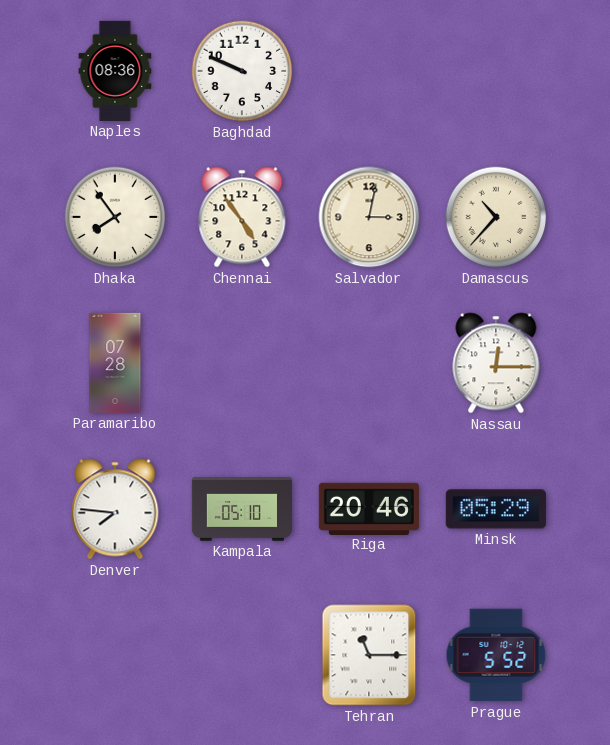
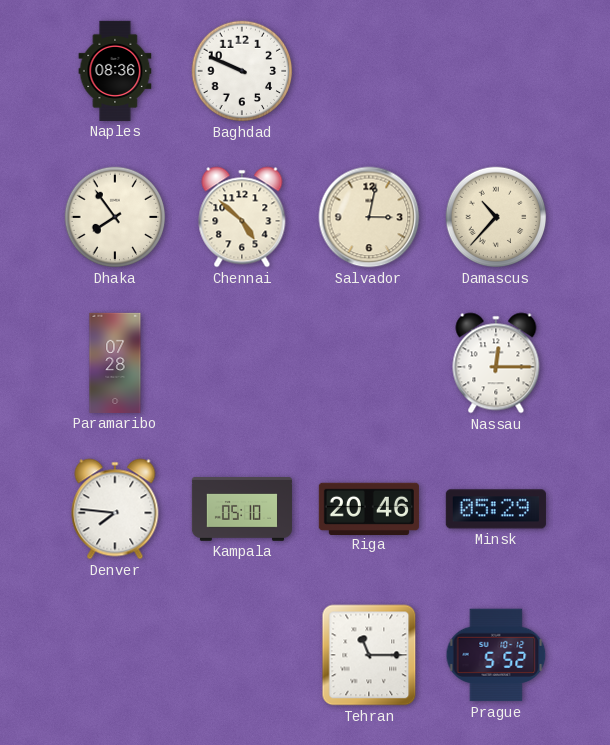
Chennai: 4:54 -> 4:52
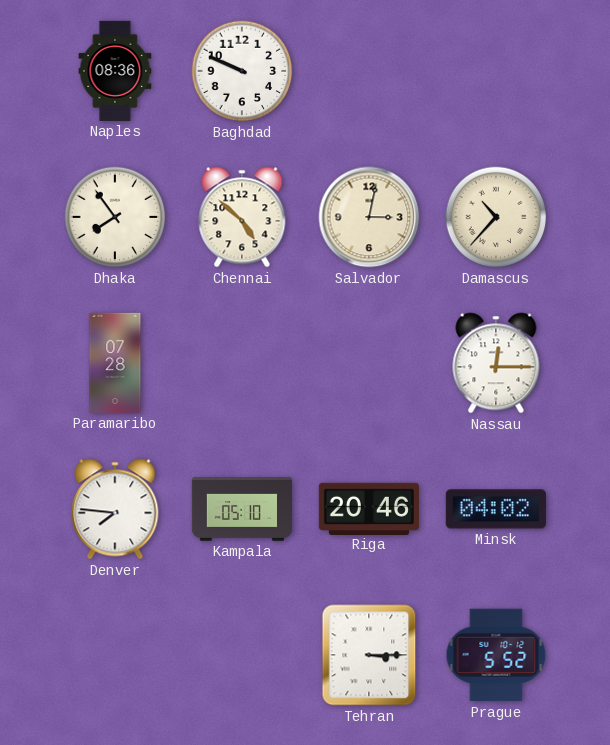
Minsk: 05:29 -> 04:02
Tehran: 11:15 -> 3:15
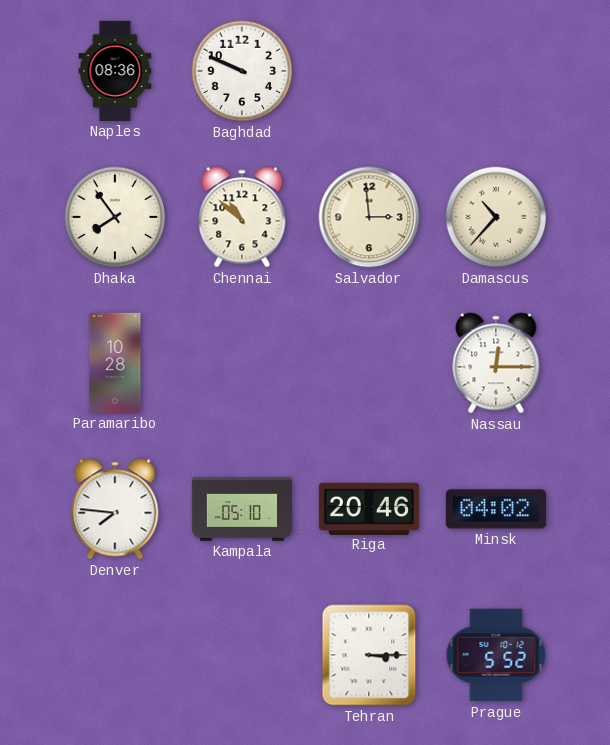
Chennai: 4:52 -> 10:52
Salvador: 3:02 -> 2:59
Paramaribo: 07:28 -> 10:28
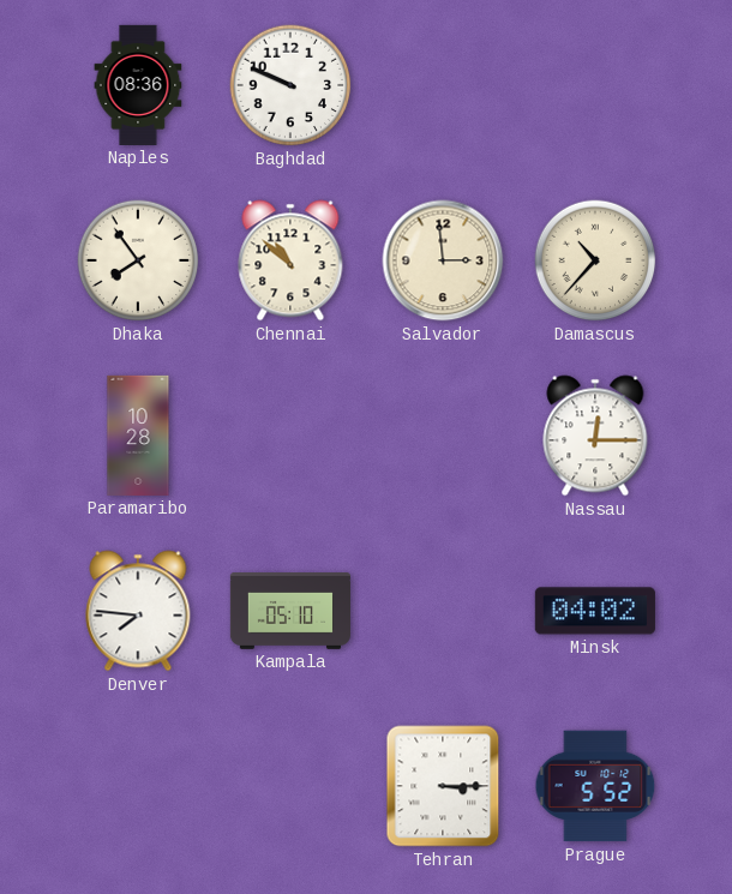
Riga: 20:46 -> none
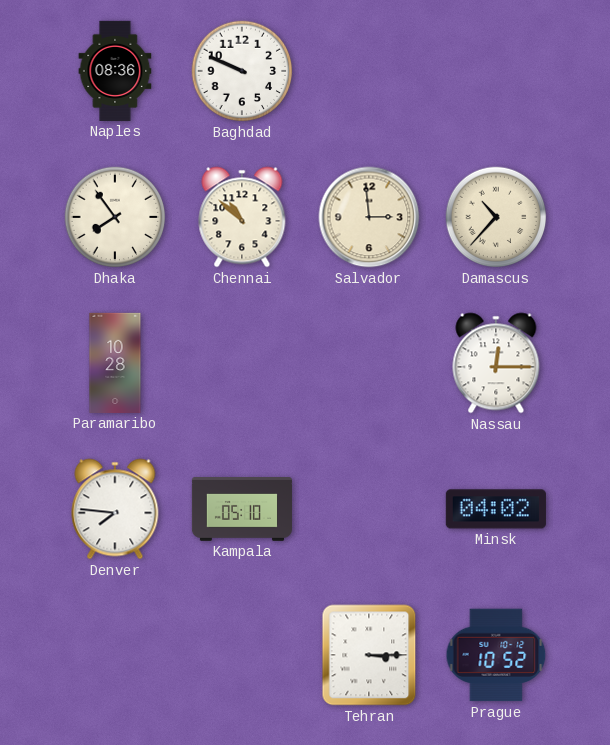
Prague: 5:52 -> 10:52
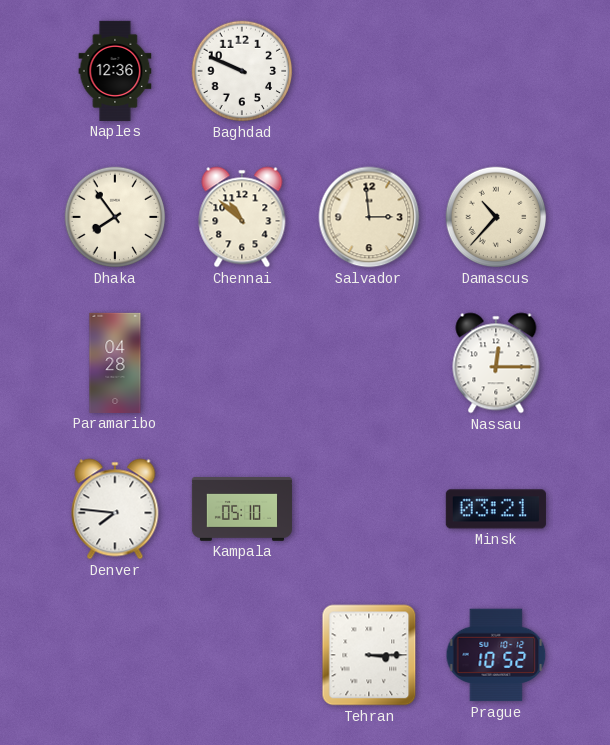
Naples: 08:36 -> 12:36
Paramaribo: 10:28 -> 04:28
Minsk: 04:02 -> 03:21
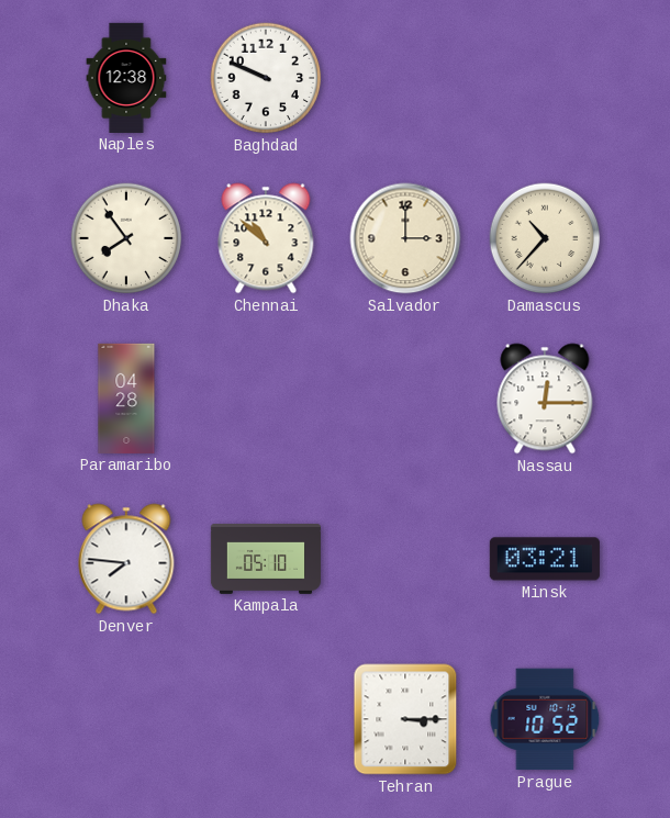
Naples: 12:36 -> 12:38
Salvador: 2:59 -> 3:00
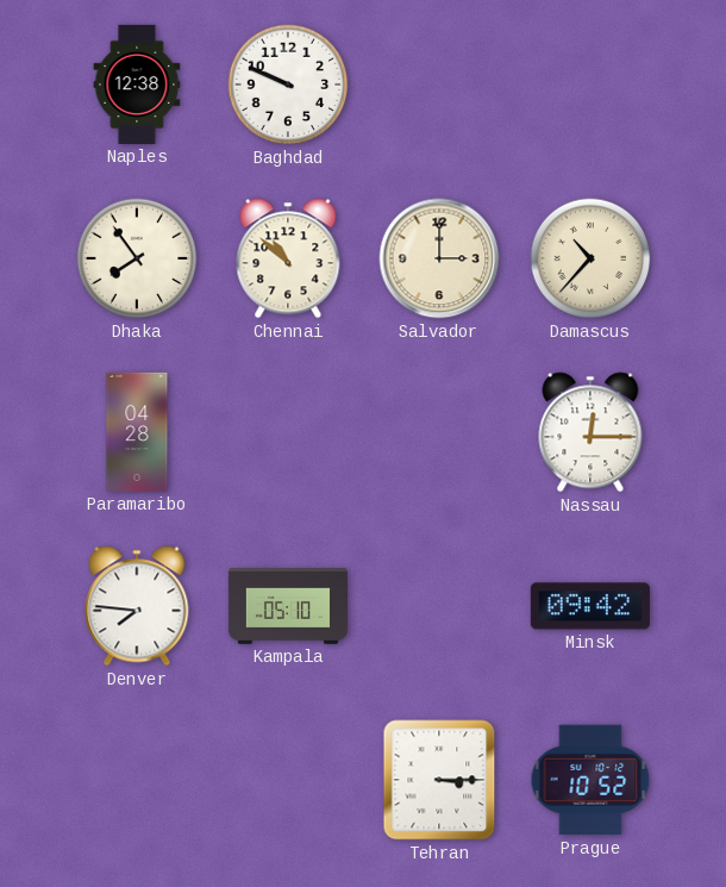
Minsk: 03:21 -> 09:42
